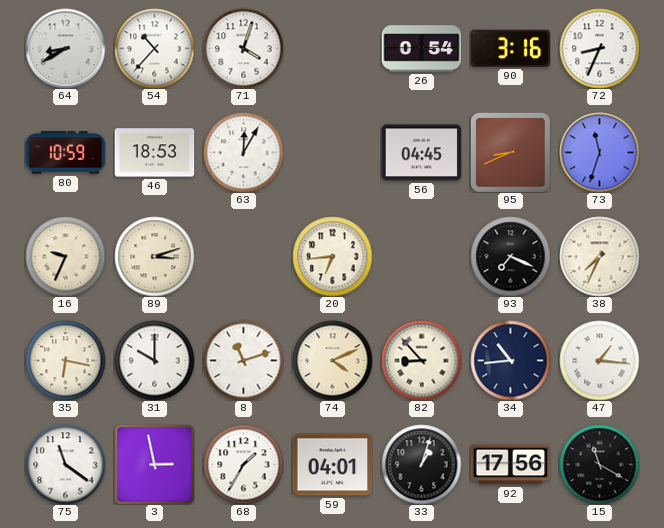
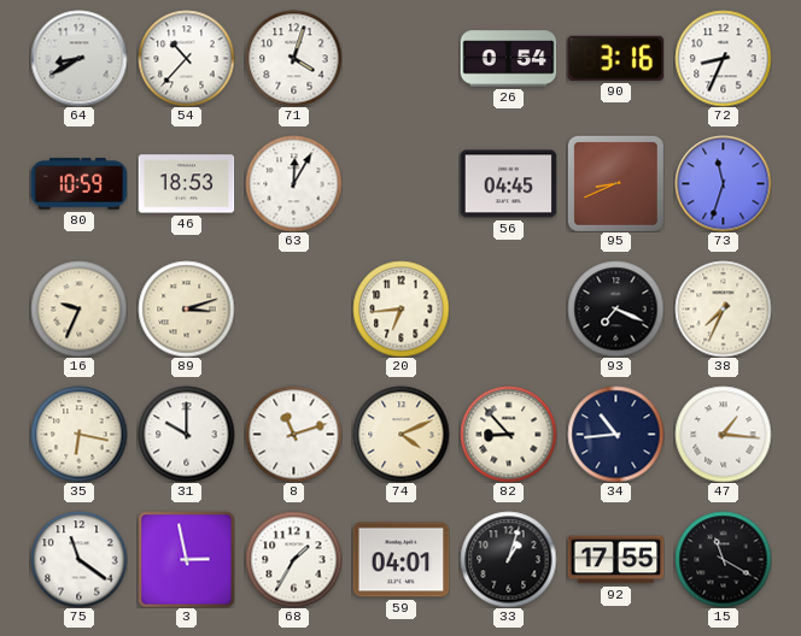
92: 17:56 -> 17:55
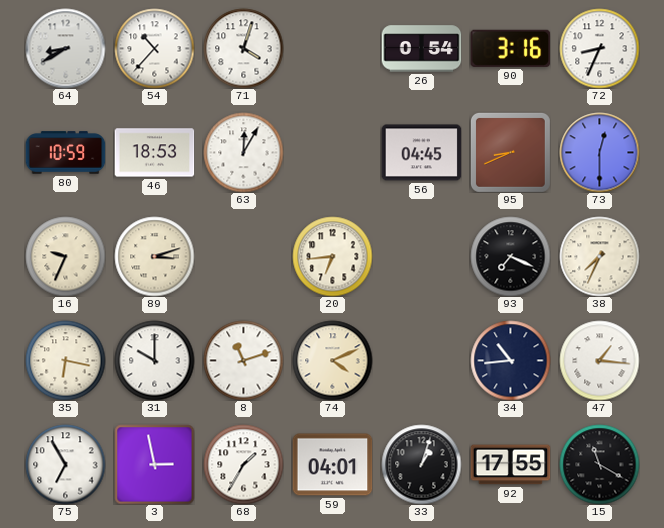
73: 11:33 -> 12:30
82: 8:53 -> none
75: 11:21 -> 6:55
